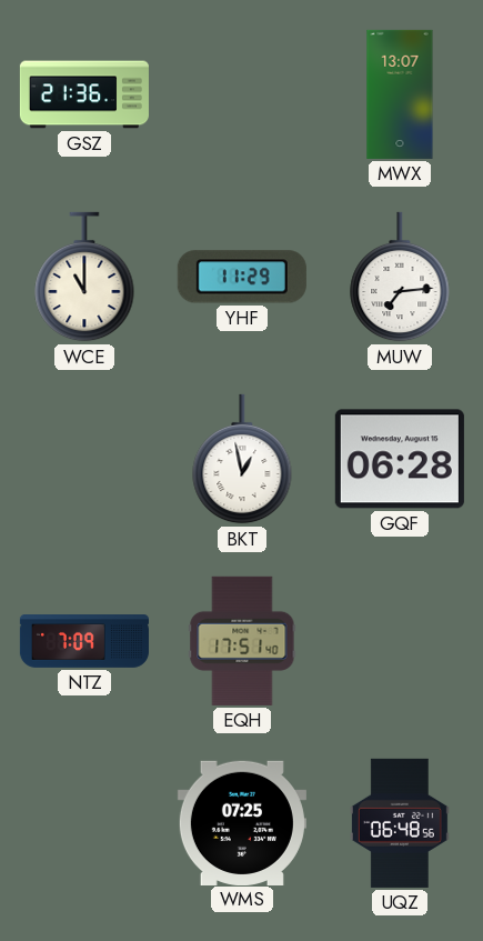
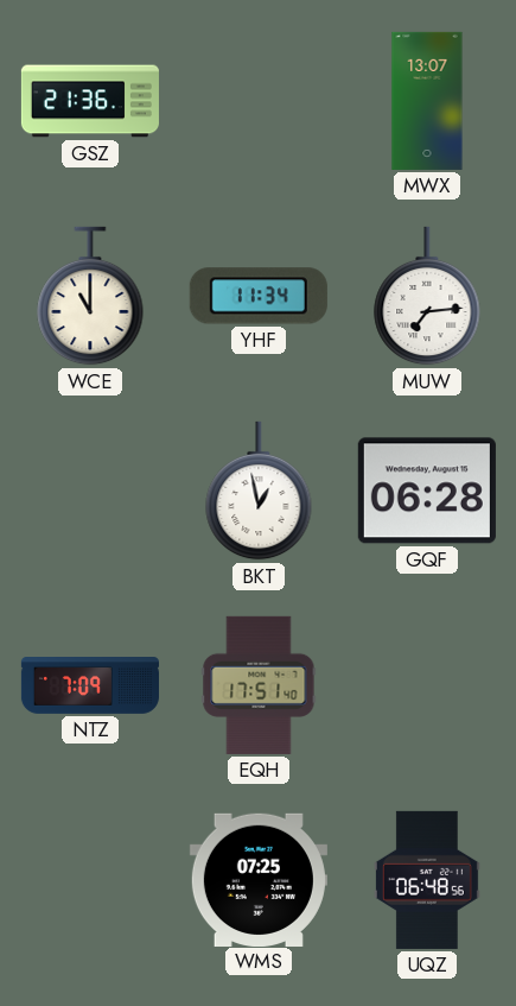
YHF: 11:29 -> 11:34
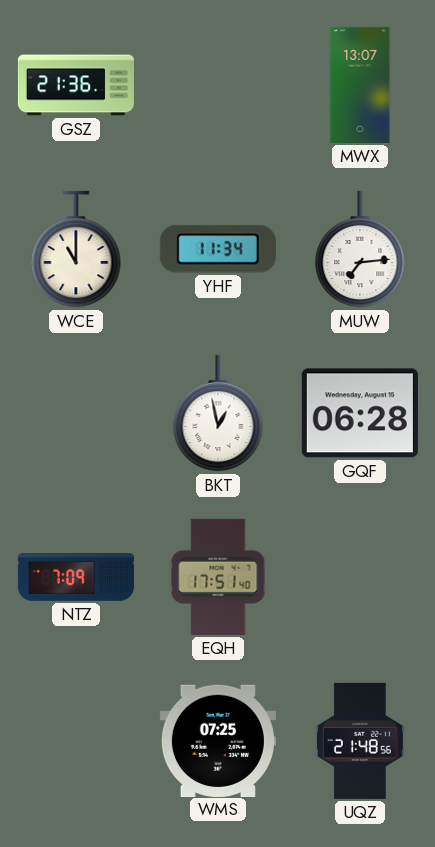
UQZ: 06:48 -> 21:48
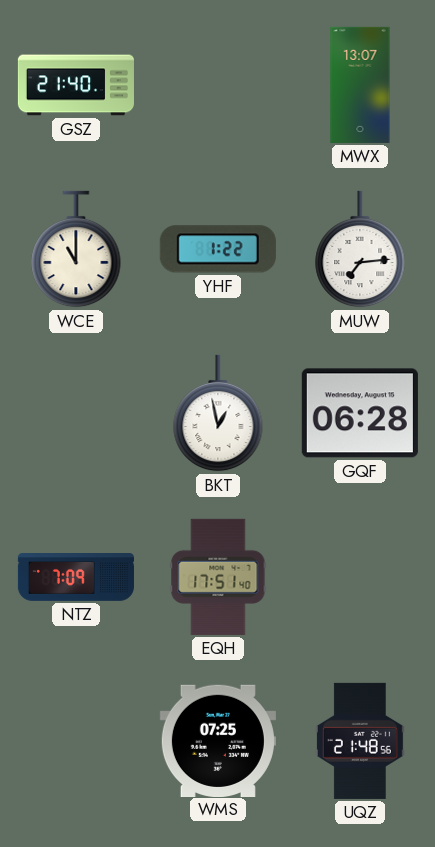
GSZ: 21:36 -> 21:40
YHF: 11:34 -> 1:22
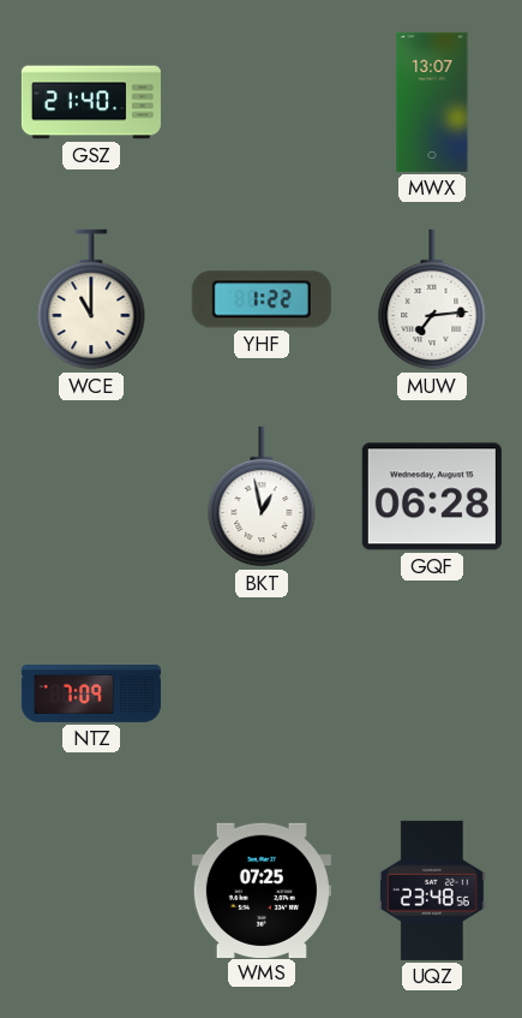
EQH: 17:51 -> none
UQZ: 21:48 -> 23:48
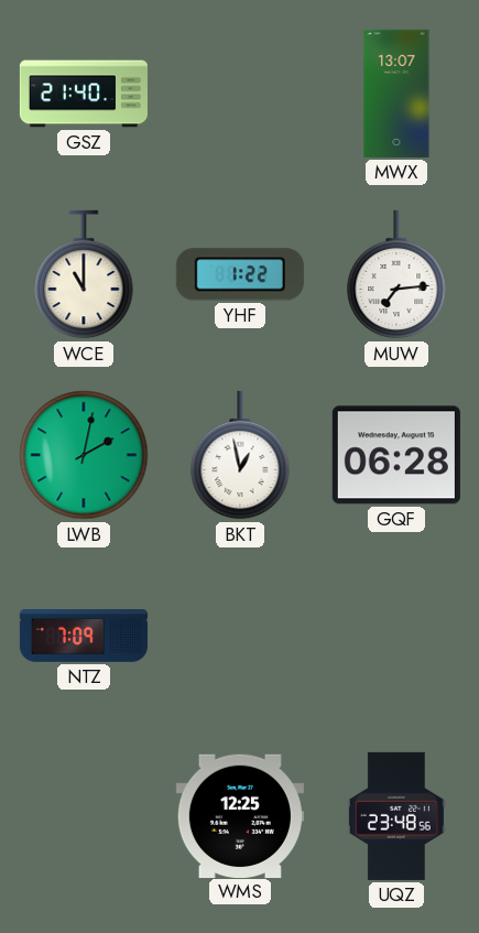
LWB: none -> 2:02
WMS: 07:25 -> 12:25
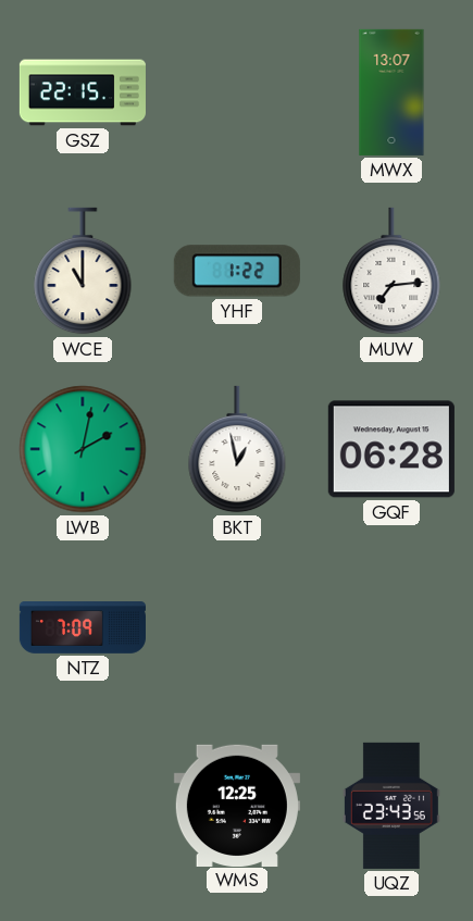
GSZ: 21:40 -> 22:15
UQZ: 23:48 -> 23:43
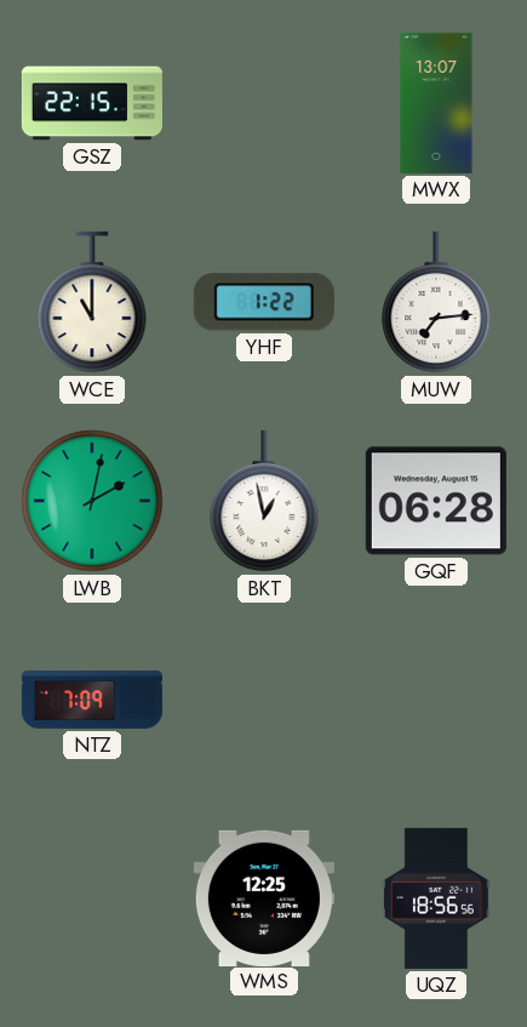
UQZ: 23:43 -> 18:56
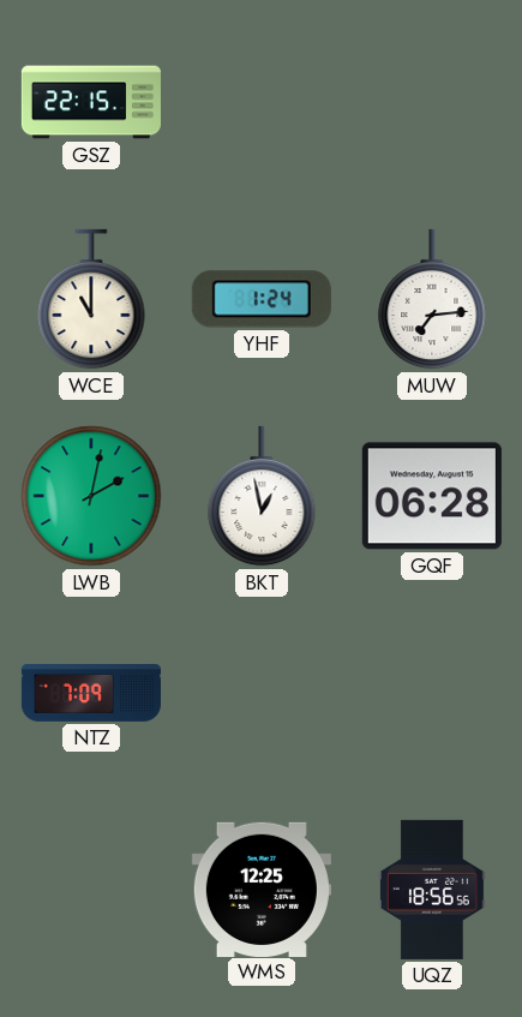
MWX: 13:07 -> none
YHF: 1:22 -> 1:24
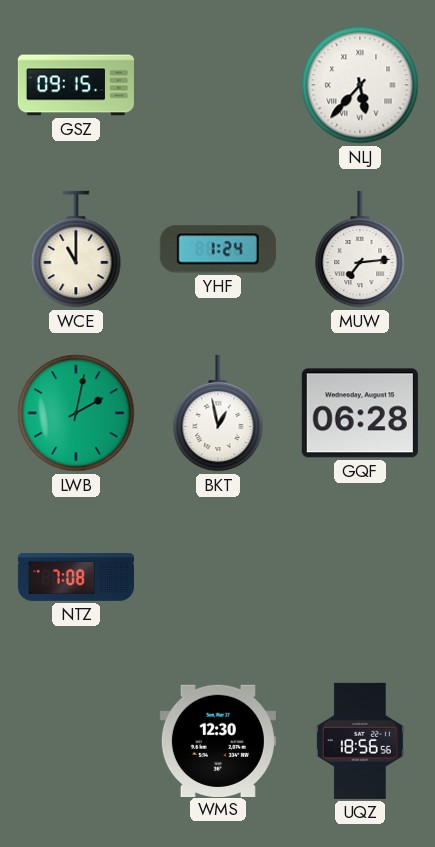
GSZ: 22:15 -> 09:15
NLJ: none -> 5:37
NTZ: 7:09 -> 7:08
WMS: 12:25 -> 12:30
